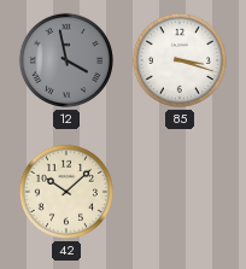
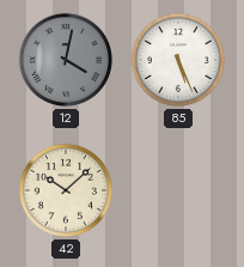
12: 3:58 -> 4:02
85: 3:18 -> 5:26
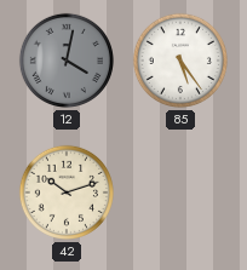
85: 5:26 -> 5:24
42: 10:08 -> 10:12
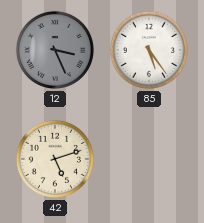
12: 4:02 -> 3:26
42: 10:12 -> 5:12
